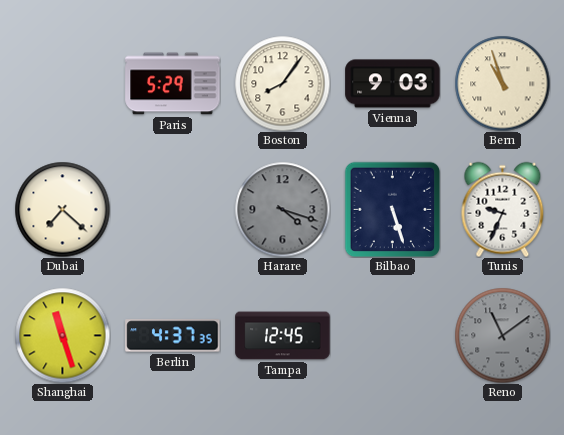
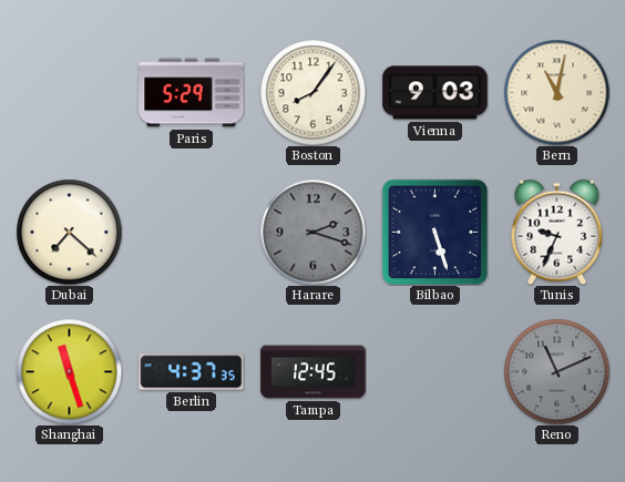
Bern: 10:57 -> 11:02
Harare: 4:18 -> 2:18
Reno: 11:09 -> 11:11
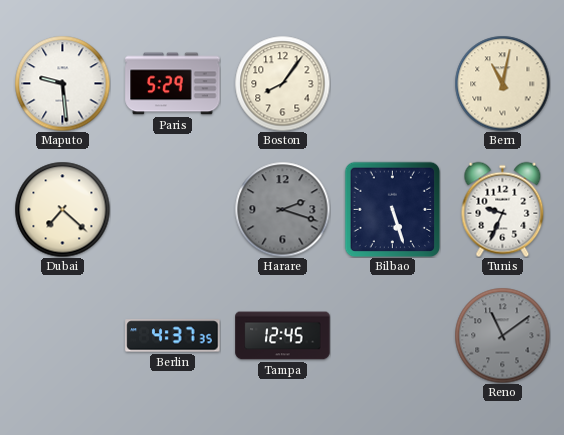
Maputo: none -> 9:29
Vienna: 9:03 -> none
Shanghai: 11:27 -> none
Reno: 11:11 -> 11:09
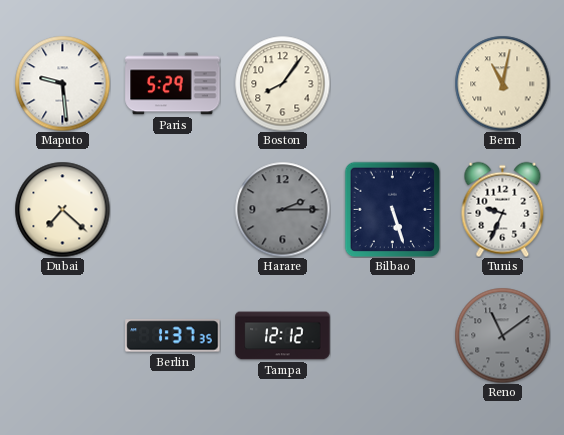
Harare: 2:18 -> 2:15
Berlin: 4:37 -> 1:37
Tampa: 12:45 -> 12:12
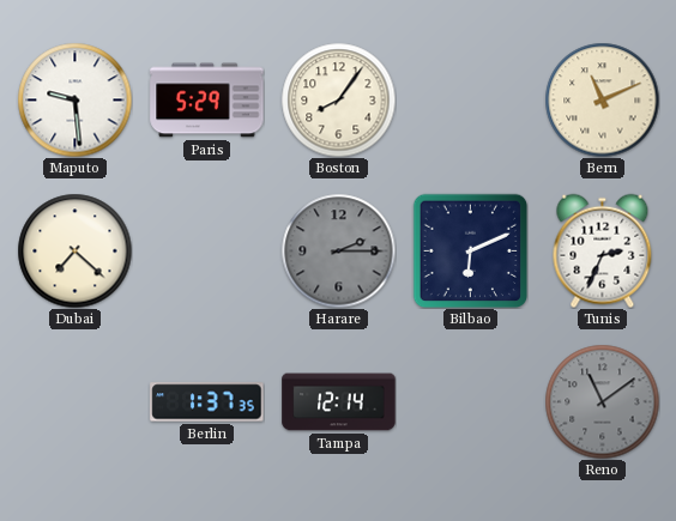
Bern: 11:02 -> 11:11
Bilbao: 5:27 -> 6:11
Tunis: 9:34 -> 2:34
Tampa: 12:12 -> 12:14
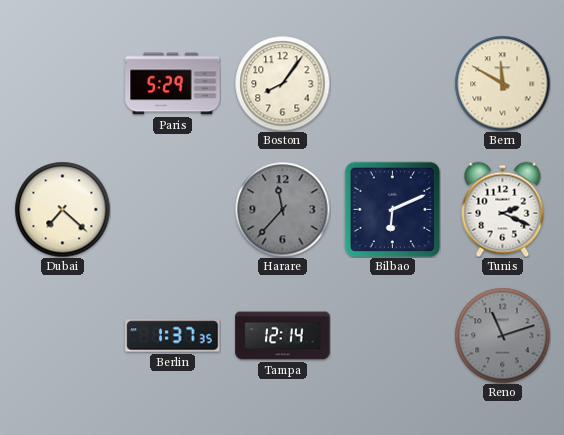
Maputo: 9:29 -> none
Bern: 11:11 -> 11:50
Harare: 2:15 -> 11:37
Tunis: 2:34 -> 2:19
Reno: 11:09 -> 11:12
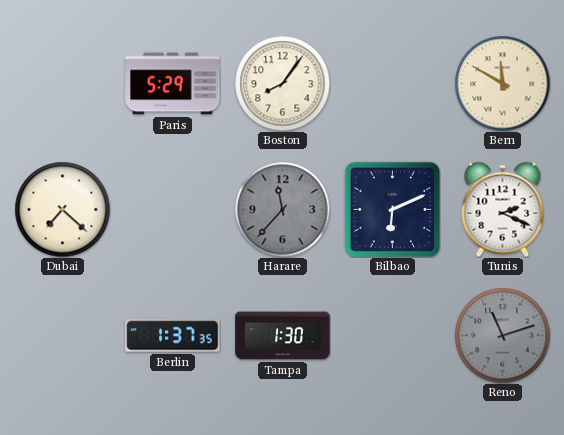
Tampa: 12:14 -> 1:30
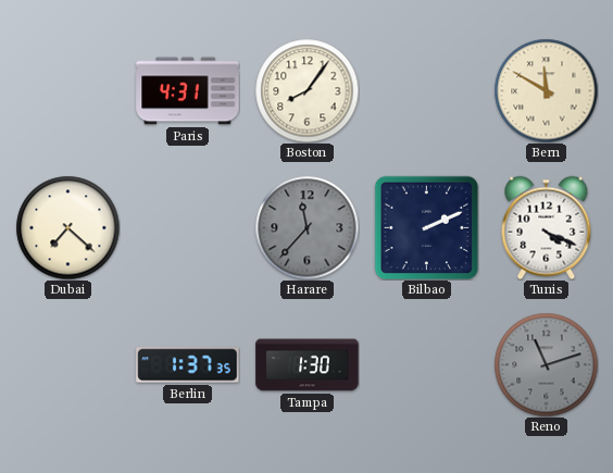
Paris: 5:29 -> 4:31
Bilbao: 6:11 -> 2:11
Tunis: 2:19 -> 4:19
